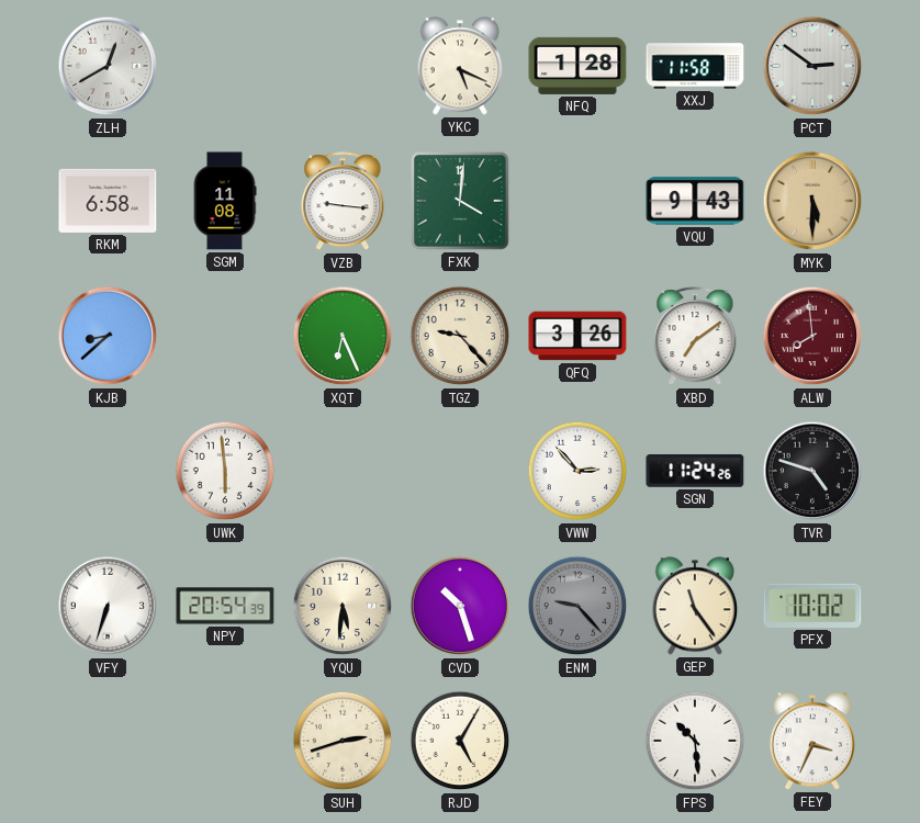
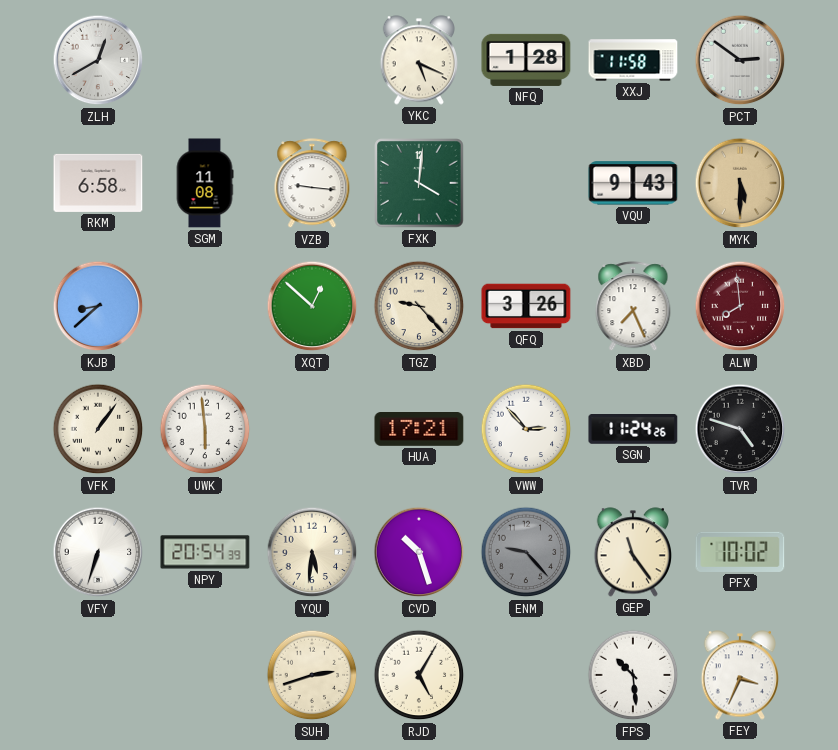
XQT: 6:26 -> 12:52
XBD: 7:09 -> 7:26
VFK: none -> 1:06
HUA: none -> 17:21
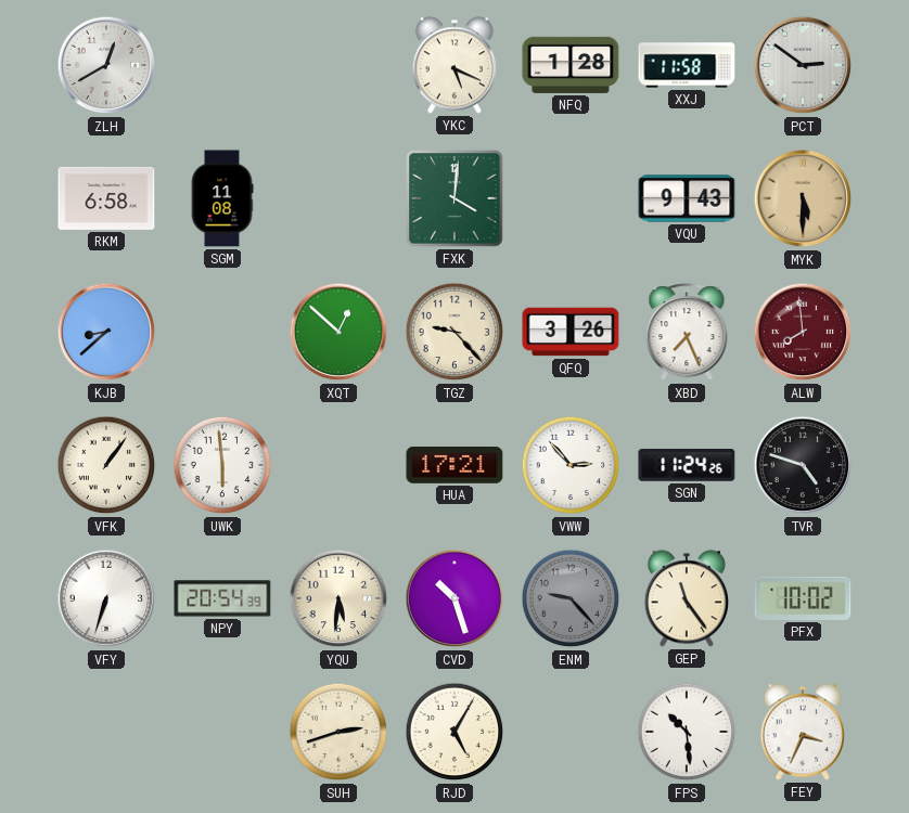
VZB: 9:16 -> none
